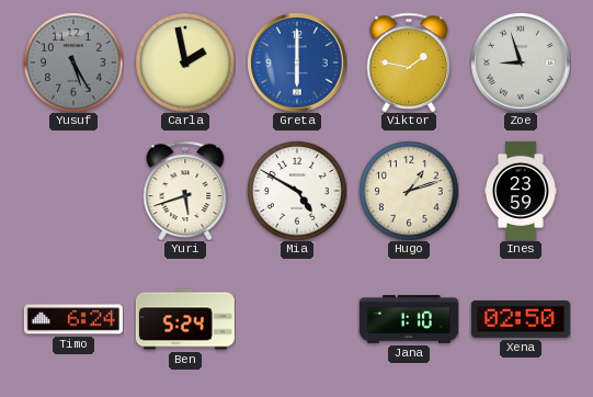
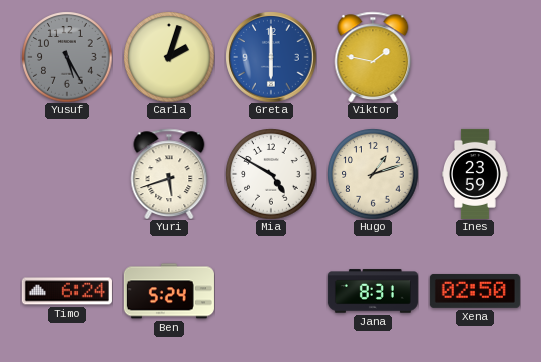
Carla: 1:58 -> 2:03
Zoe: 8:57 -> none
Jana: 1:10 -> 8:31
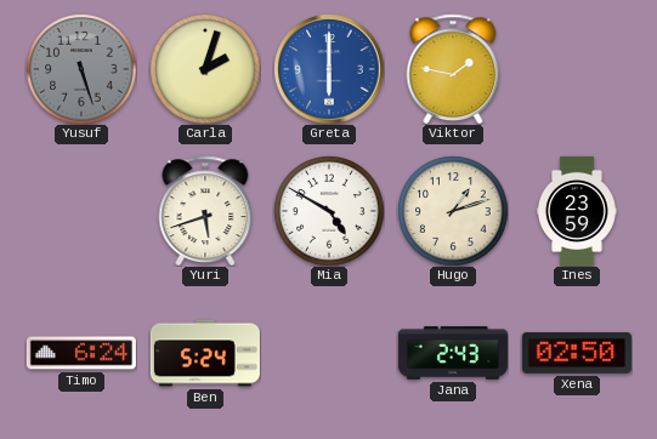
Yusuf: 5:25 -> 5:27
Jana: 8:31 -> 2:43
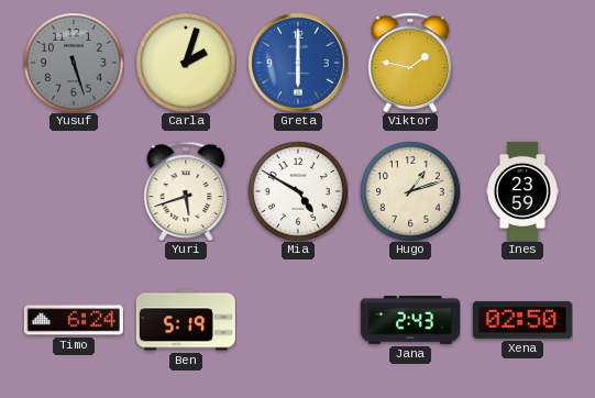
Ben: 5:24 -> 5:19
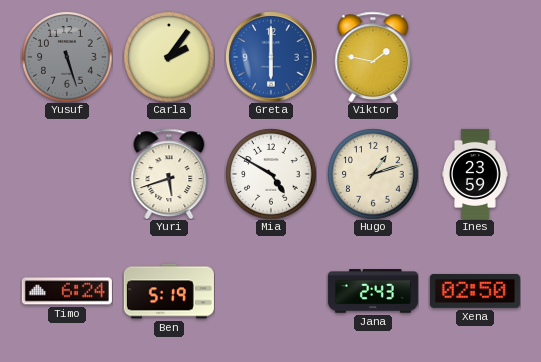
Carla: 2:03 -> 2:06
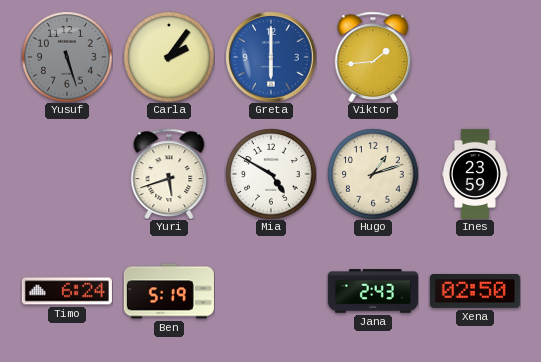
Viktor: 1:47 -> 1:44
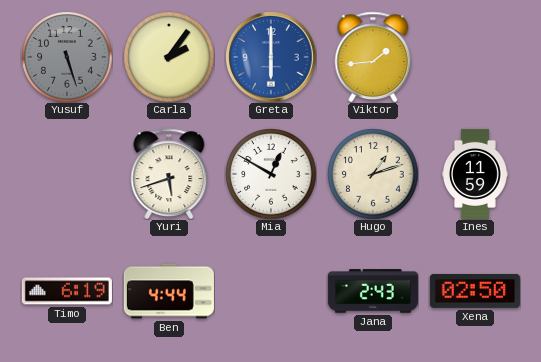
Mia: 4:50 -> 12:50
Ines: 23:59 -> 11:59
Timo: 6:24 -> 6:19
Ben: 5:19 -> 4:44
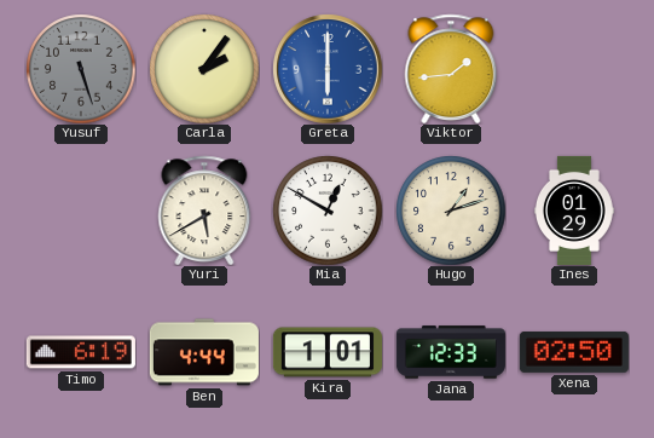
Yuri: 5:42 -> 5:40
Ines: 11:59 -> 01:29
Kira: none -> 1:01
Jana: 2:43 -> 12:33
